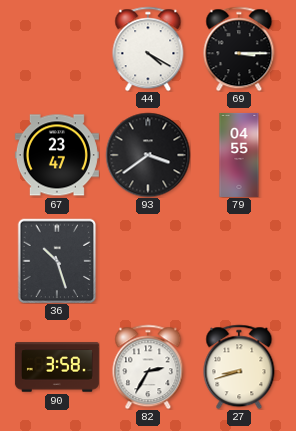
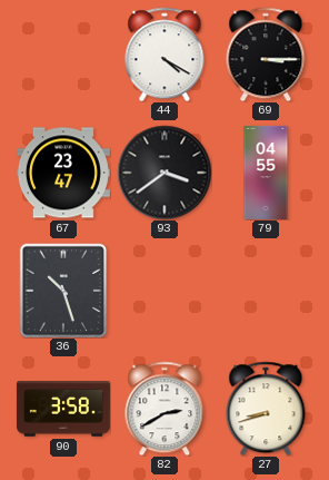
82: 2:35 -> 2:40
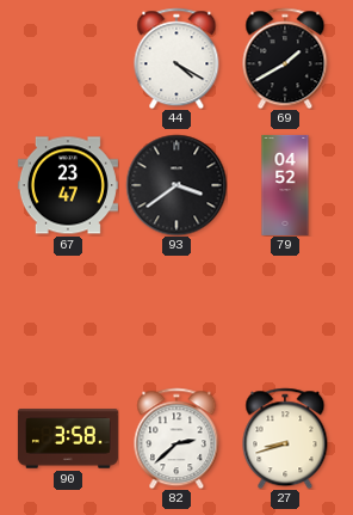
69: 3:15 -> 1:40
79: 04:55 -> 04:52
36: 10:27 -> none
82: 2:40 -> 2:38
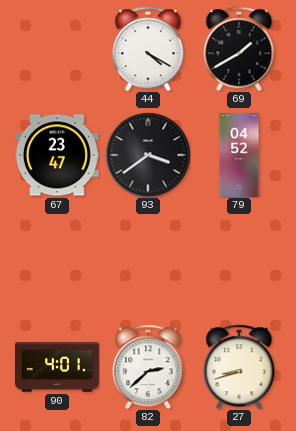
90: 3:58 -> 4:01
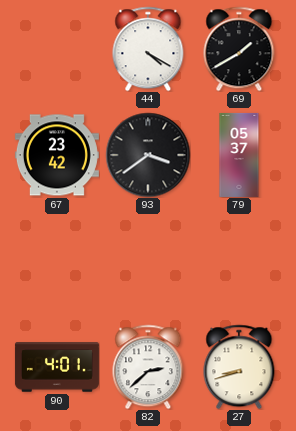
67: 23:47 -> 23:42
79: 04:52 -> 05:37
